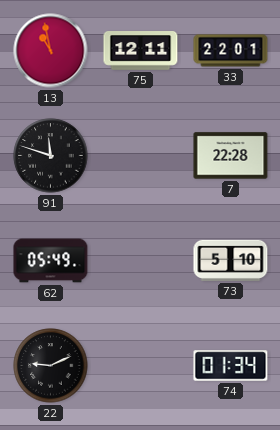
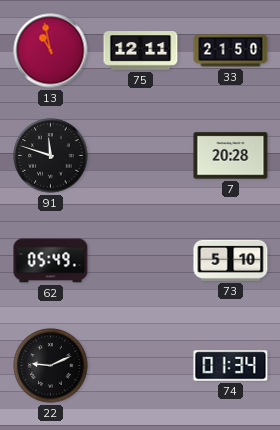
33: 22:01 -> 21:50
7: 22:28 -> 20:28
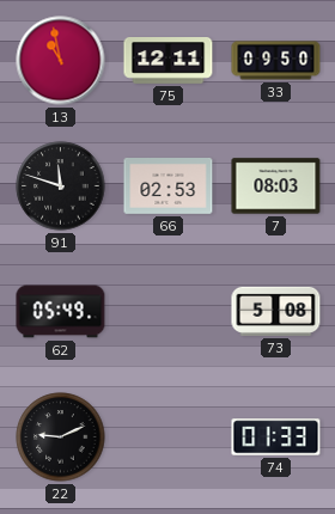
33: 21:50 -> 09:50
66: none -> 02:53
7: 20:28 -> 08:03
73: 5:10 -> 5:08
74: 01:34 -> 01:33
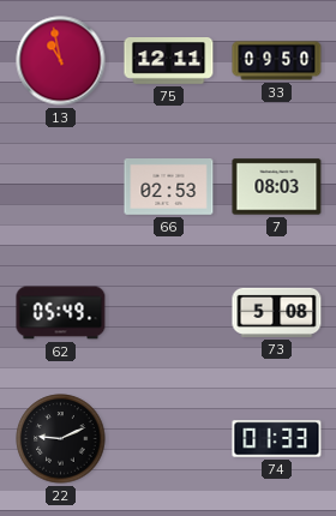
91: 11:48 -> none
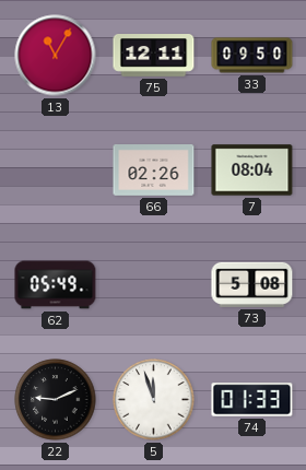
13: 10:58 -> 11:05
66: 02:53 -> 02:26
7: 08:03 -> 08:04
5: none -> 11:57
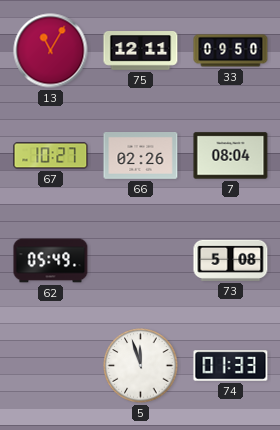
67: none -> 10:27
22: 9:11 -> none
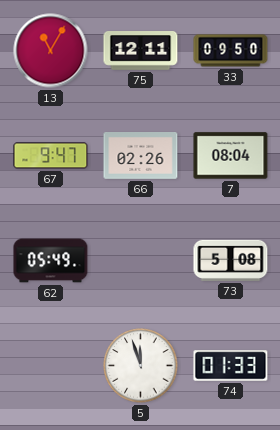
67: 10:27 -> 9:47
